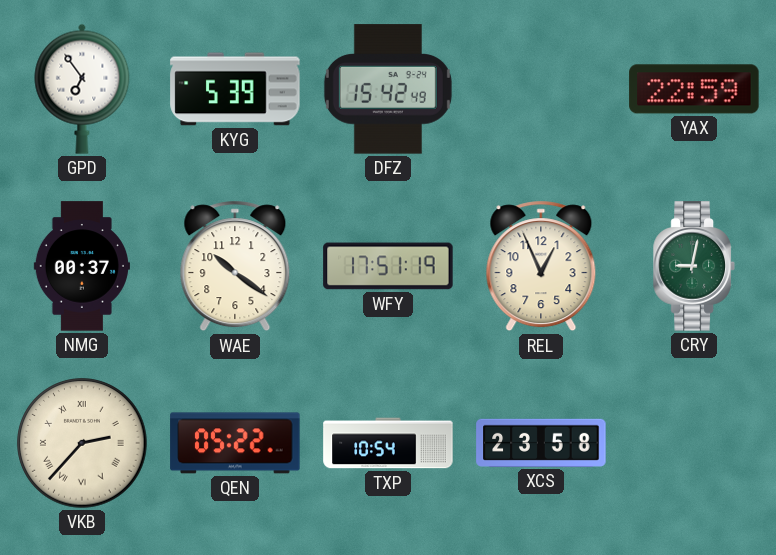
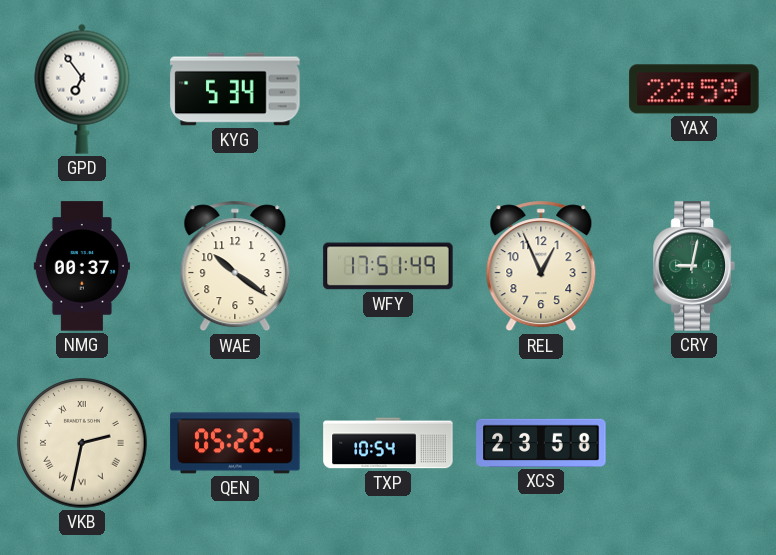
KYG: 5:39 -> 5:34
DFZ: 15:42 -> none
WFY: 17:51:19 -> 17:51:49
VKB: 2:37 -> 2:32
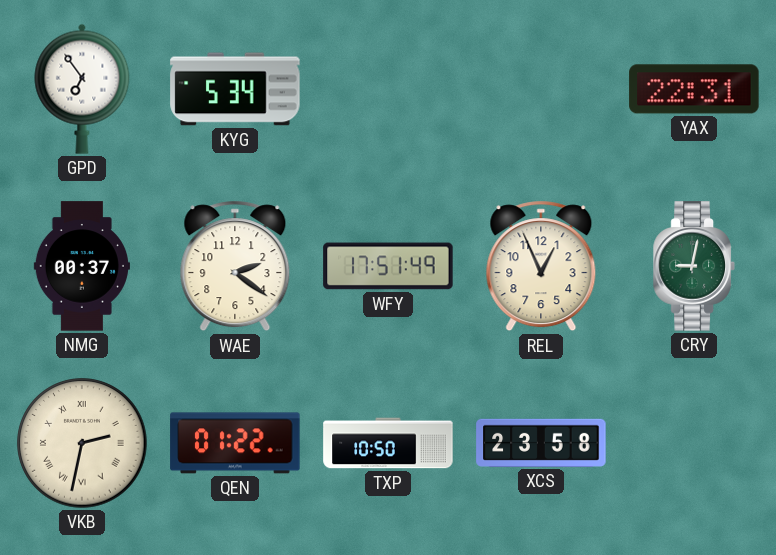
YAX: 22:59 -> 22:31
WAE: 10:21 -> 2:21
QEN: 05:22 -> 01:22
TXP: 10:54 -> 10:50
